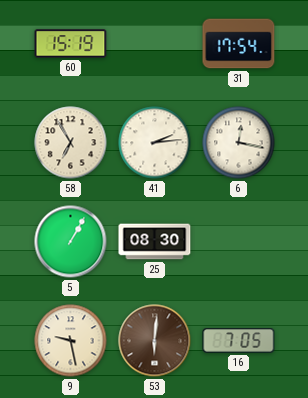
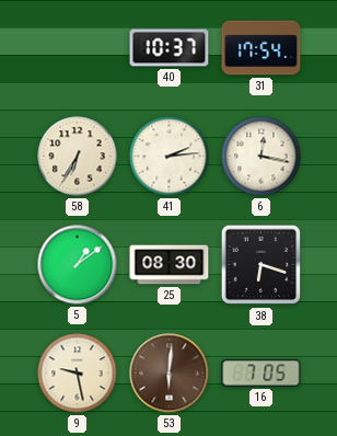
60: 15:19 -> none
40: none -> 10:37
58: 6:55 -> 6:35
5: 1:05 -> 1:09
38: none -> 6:18
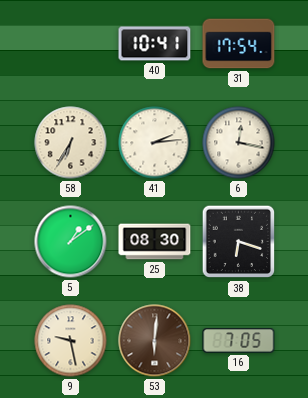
40: 10:37 -> 10:41
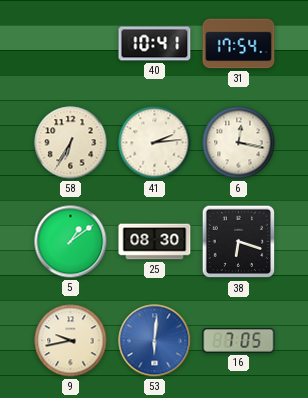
9: 9:28 -> 9:43
53 dial: brown -> blue
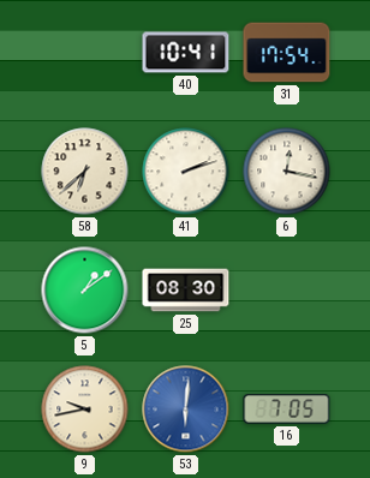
58: 6:35 -> 6:38
41: 2:14 -> 2:12
38: 6:18 -> none
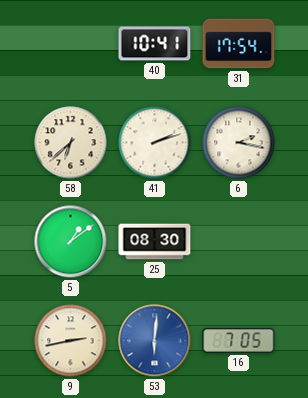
6: 12:17 -> 2:17
9: 9:43 -> 2:43
